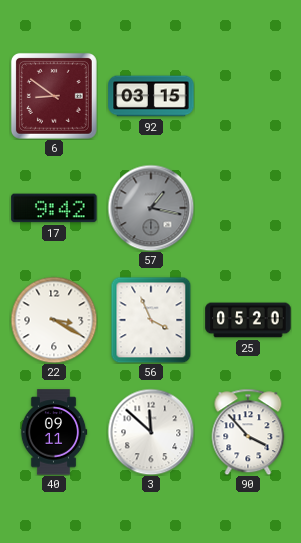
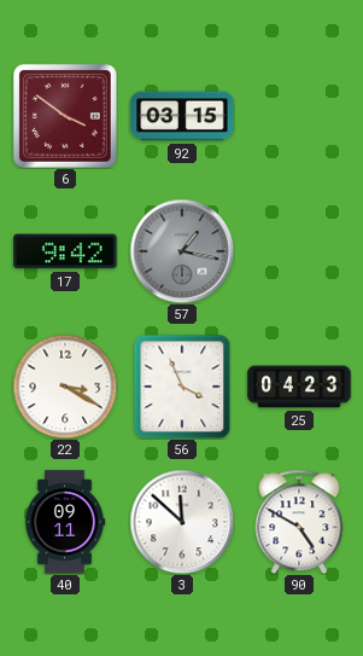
6: 8:51 -> 3:51
25: 05:20 -> 04:23
90: 3:53 -> 4:50
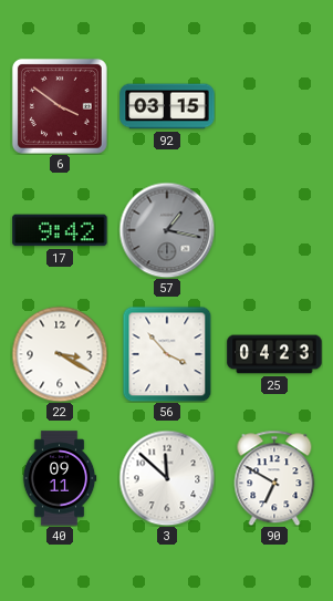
56: 3:56 -> 3:53
90: 4:50 -> 6:50
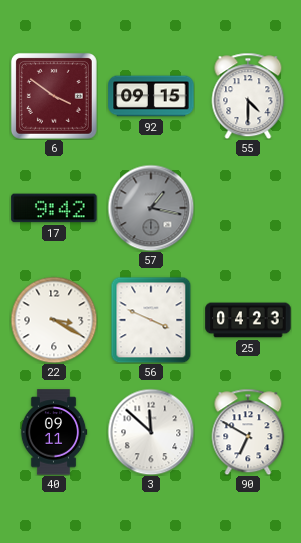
92: 03:15 -> 09:15
55: none -> 4:30
56: 3:53 -> 3:49
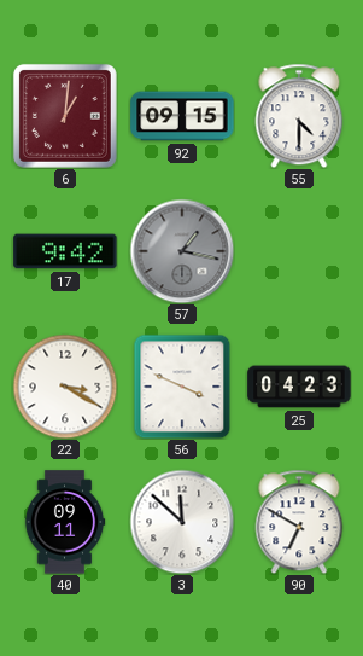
6: 3:51 -> 1:01
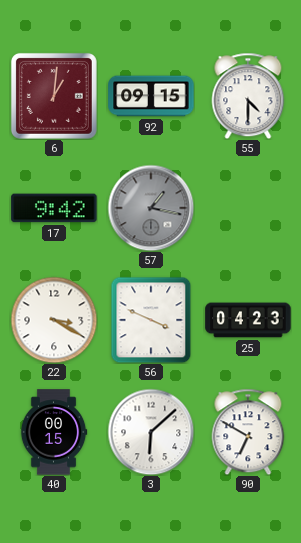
40: 09:11 -> 00:15
3: 11:52 -> 6:08
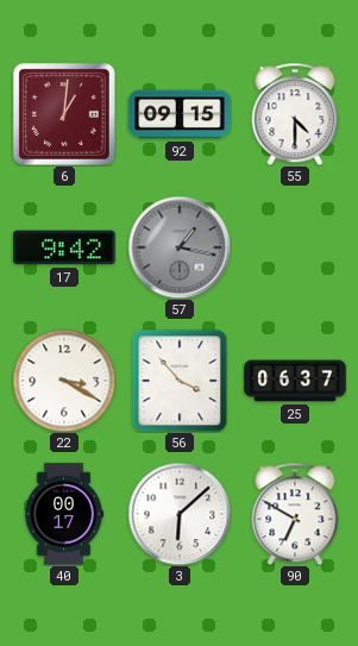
56: 3:49 -> 3:53
25: 04:23 -> 06:37
40: 00:15 -> 00:17
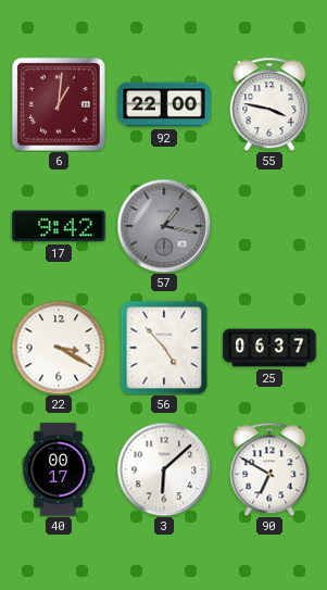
92: 09:15 -> 22:00
55: 4:30 -> 3:47
56: 3:53 -> 4:53
